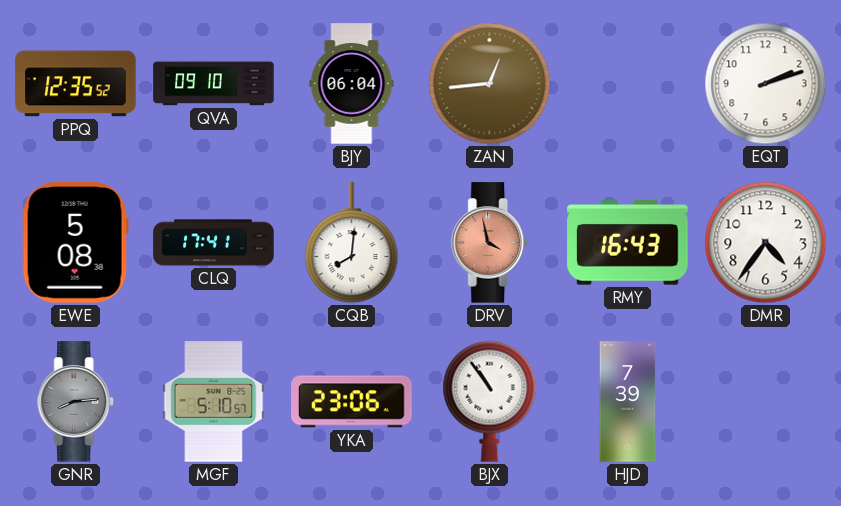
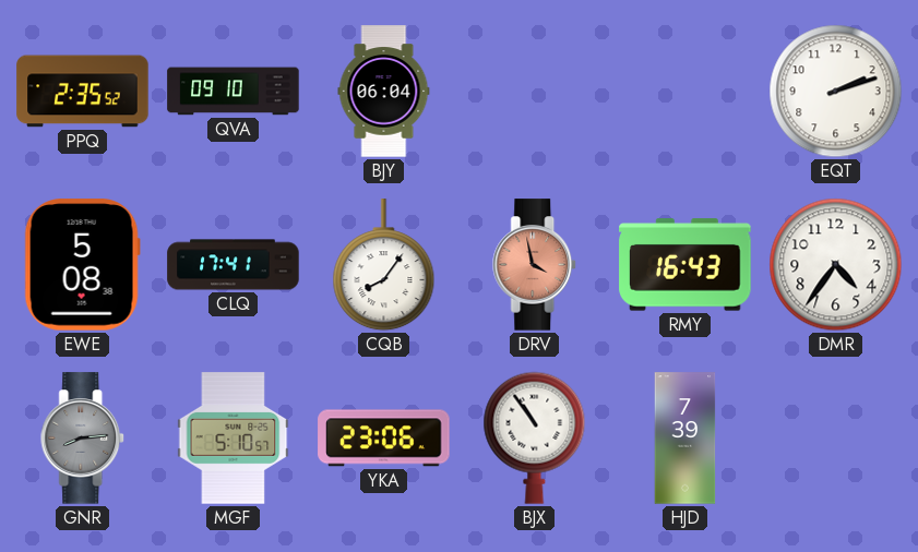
PPQ: 12:35 -> 2:35
ZAN: 12:44 -> none
CQB: 8:01 -> 8:06
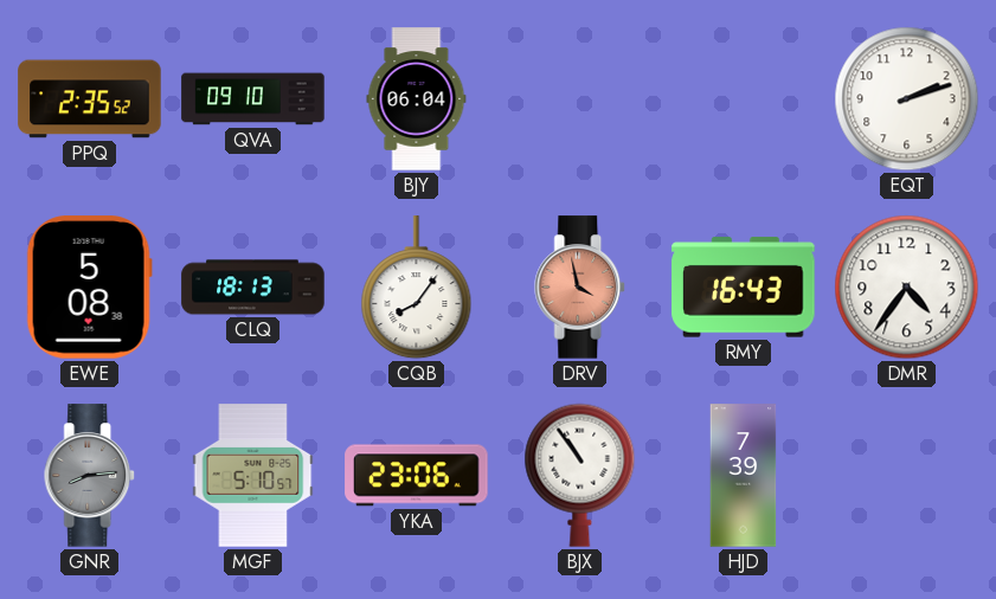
CLQ: 17:41 -> 18:13
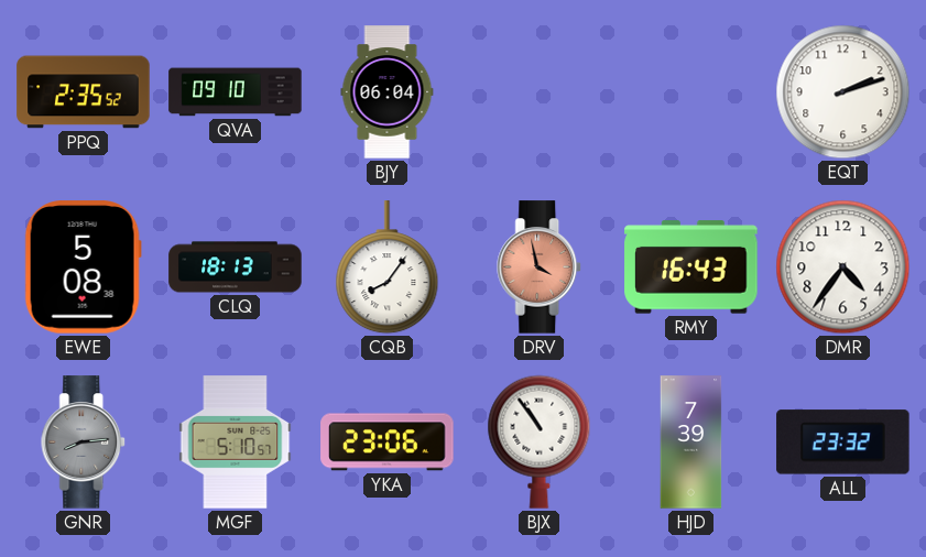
ALL: none -> 23:32
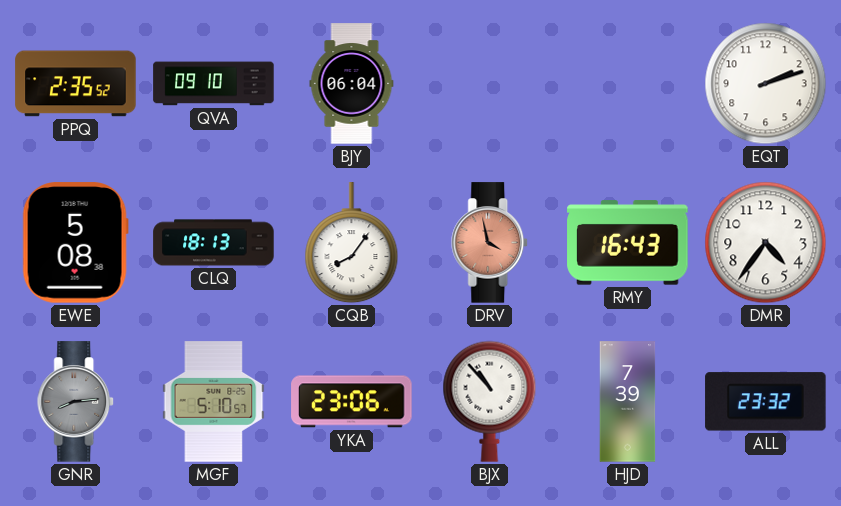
BJX: 10:54 -> 10:53
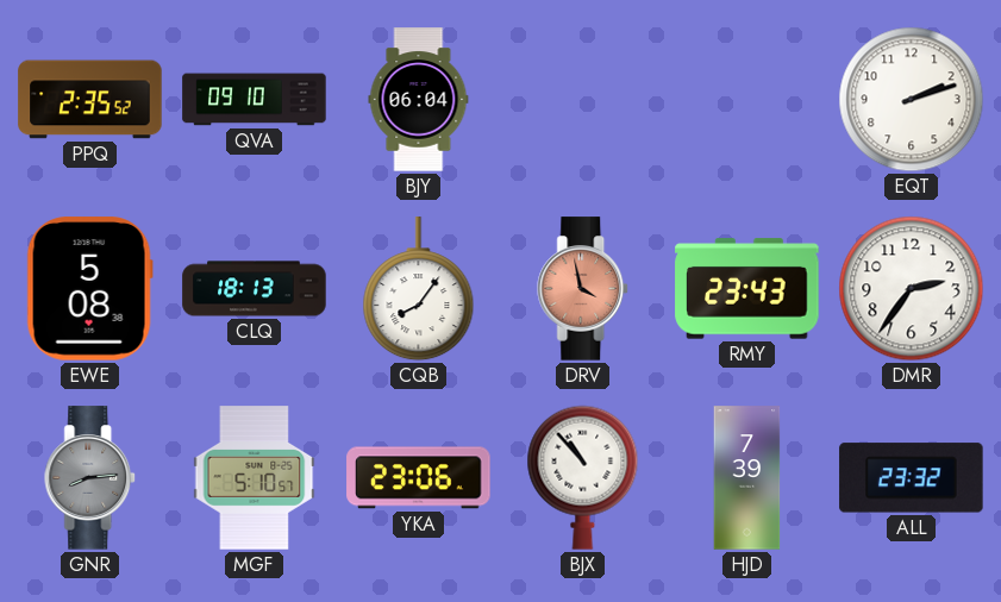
RMY: 16:43 -> 23:43
DMR: 4:36 -> 2:36
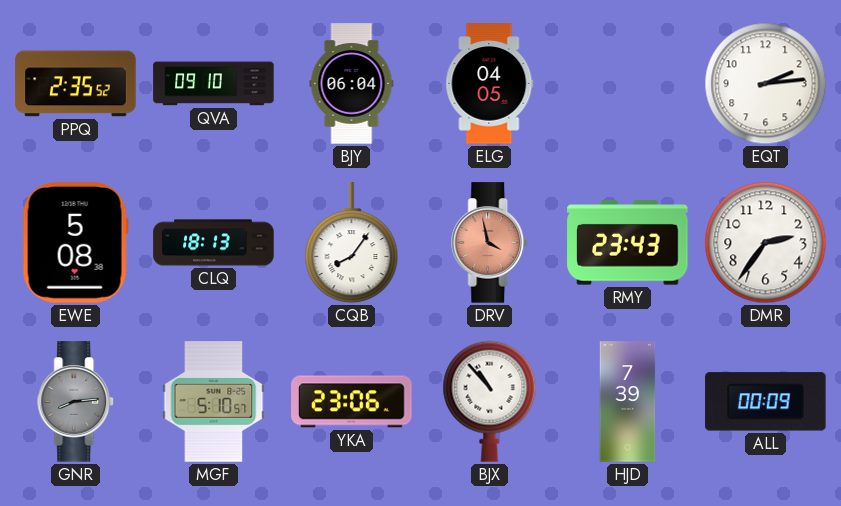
ELG: none -> 04:05
EQT: 2:12 -> 2:14
ALL: 23:32 -> 00:09
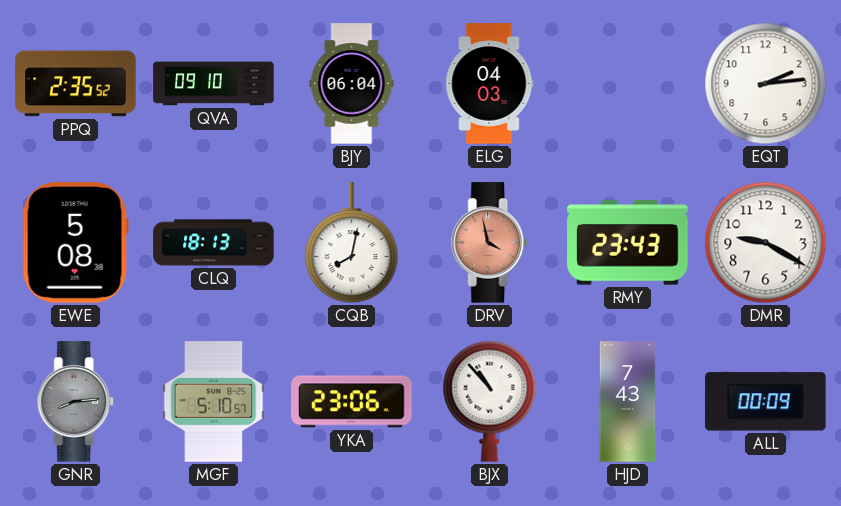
ELG: 04:05 -> 04:03
CQB: 8:06 -> 8:02
DMR: 2:36 -> 9:20
HJD: 7:39 -> 7:43
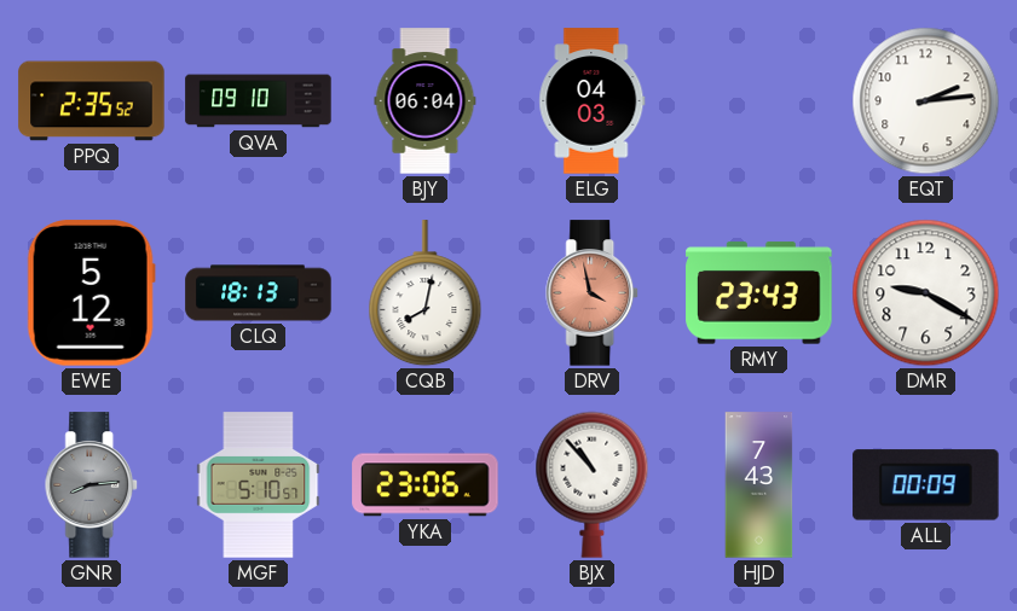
EWE: 5:08 -> 5:12
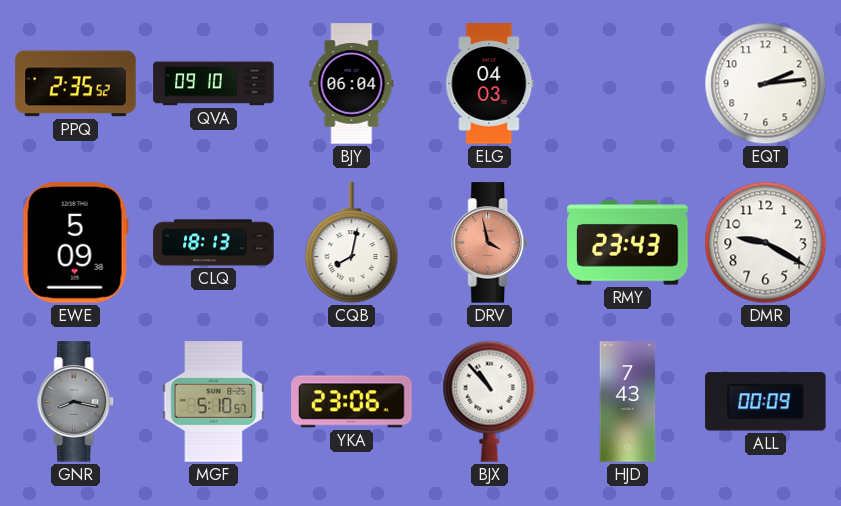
EWE: 5:12 -> 5:09
GNR: 8:14 -> 8:17
